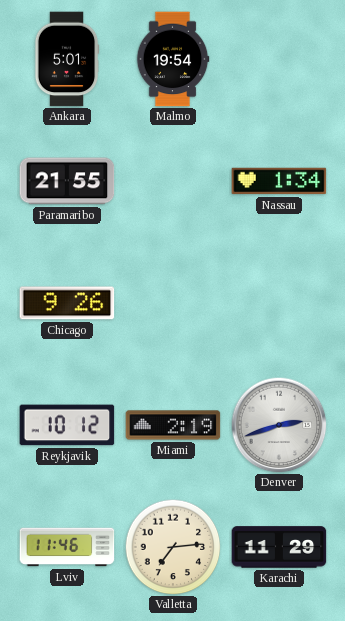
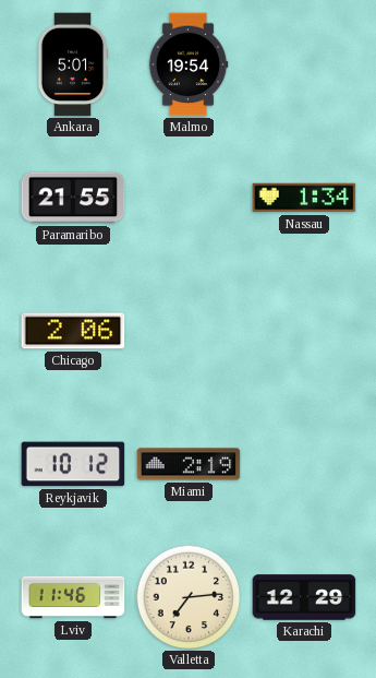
Chicago: 9:26 -> 2:06
Denver: 2:42 -> none
Karachi: 11:29 -> 12:29
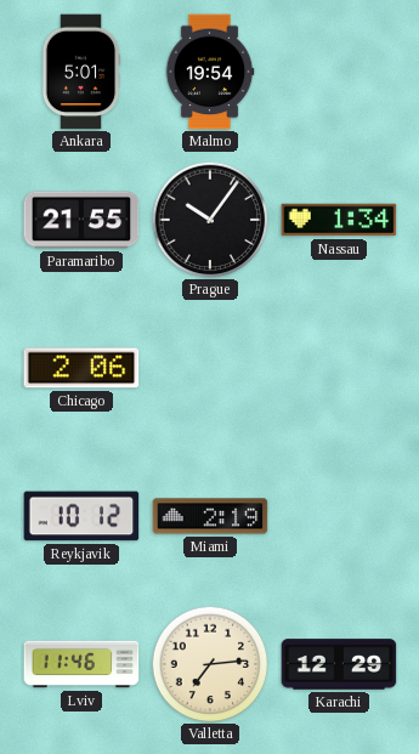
Prague: none -> 10:06
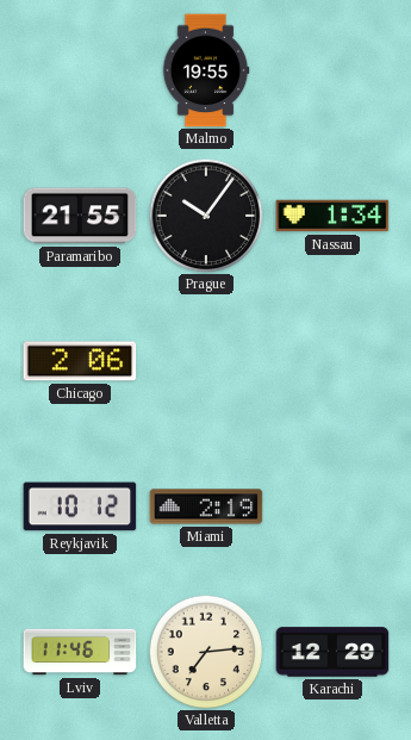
Ankara: 5:01 -> none
Malmo: 19:54 -> 19:55
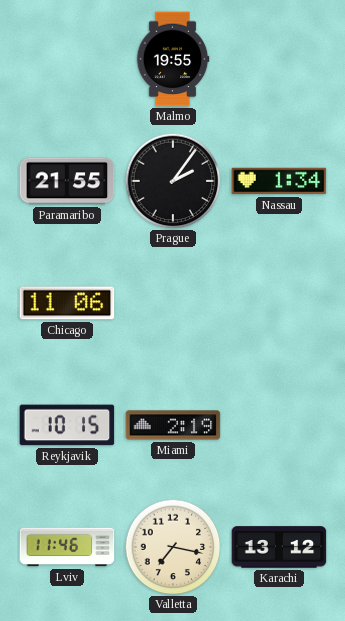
Prague: 10:06 -> 2:06
Chicago: 2:06 -> 11:06
Reykjavik: 10:12 -> 10:15
Valletta: 7:14 -> 7:17
Karachi: 12:29 -> 13:12
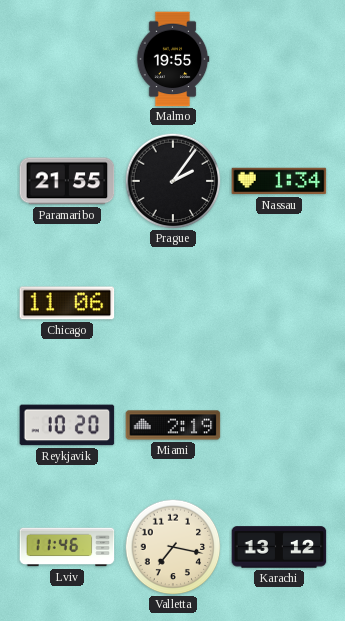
Reykjavik: 10:15 -> 10:20
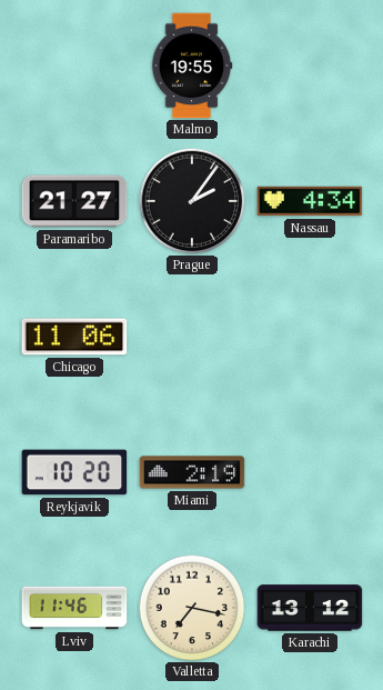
Paramaribo: 21:55 -> 21:27
Nassau: 1:34 -> 4:34
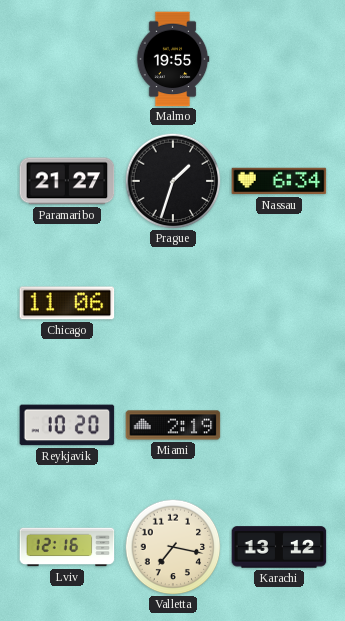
Prague: 2:06 -> 1:33
Nassau: 4:34 -> 6:34
Lviv: 11:46 -> 12:16
